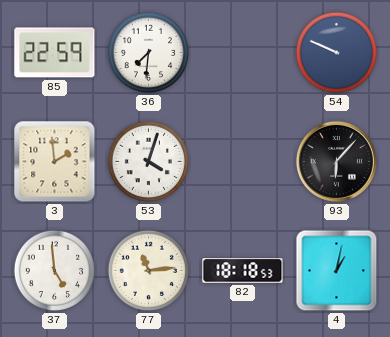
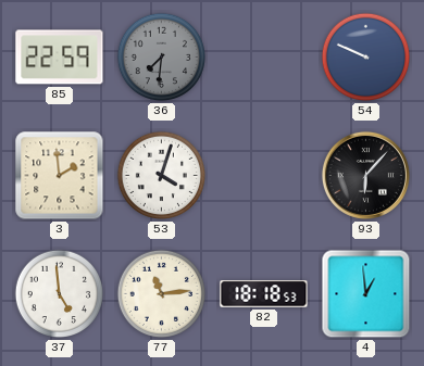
36 dial: white -> grey
4: 1:02 -> 12:59
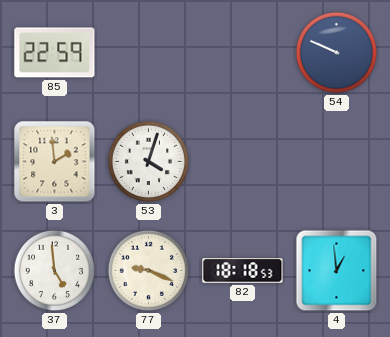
36: 7:31 -> none
93: 6:07 -> none
77: 11:14 -> 9:19
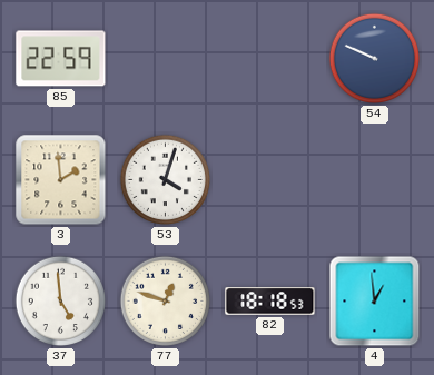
77: 9:19 -> 12:48
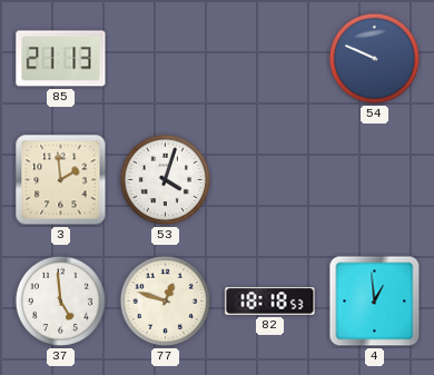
85: 22:59 -> 21:13
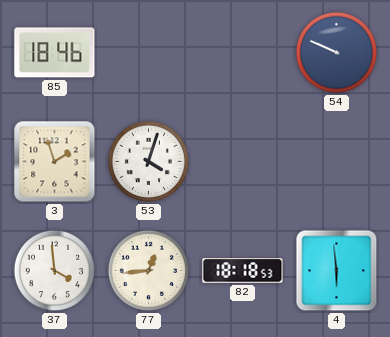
85: 21:13 -> 18:46
3: 1:59 -> 1:57
37: 4:59 -> 3:59
77: 12:48 -> 12:44
4: 12:59 -> 5:59
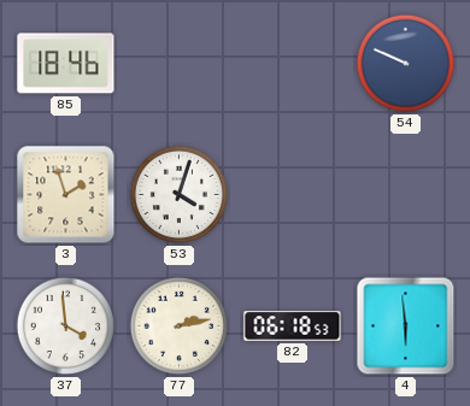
77: 12:44 -> 2:13
82: 18:18 -> 06:18
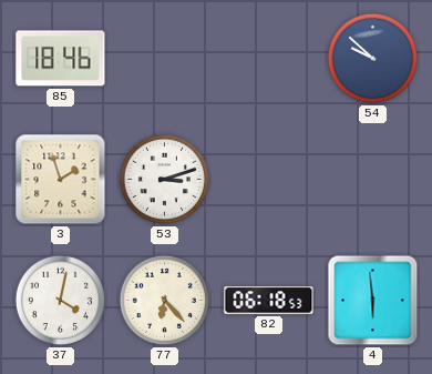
54: 9:49 -> 9:52
53: 4:03 -> 3:12
37: 3:59 -> 4:02
77: 2:13 -> 6:23
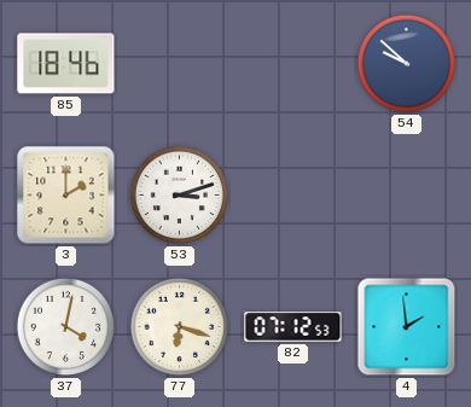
3: 1:57 -> 2:00
77: 6:23 -> 6:18
82: 06:18 -> 07:12
4: 5:59 -> 1:59
